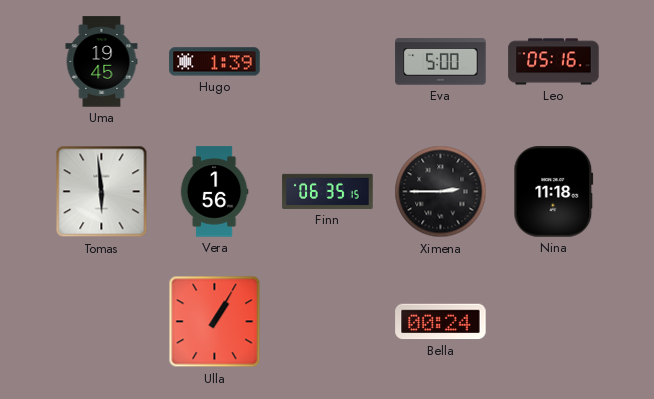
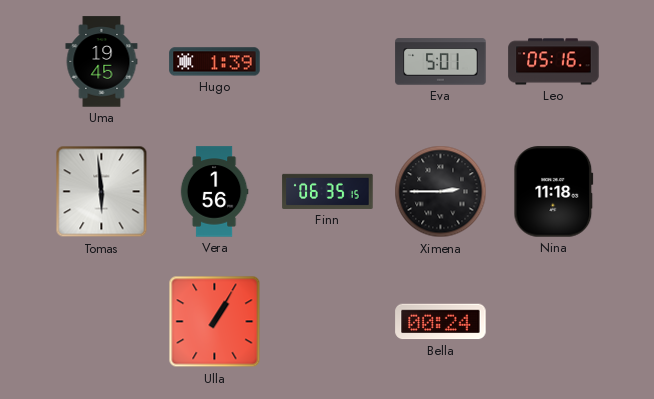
Eva: 5:00 -> 5:01
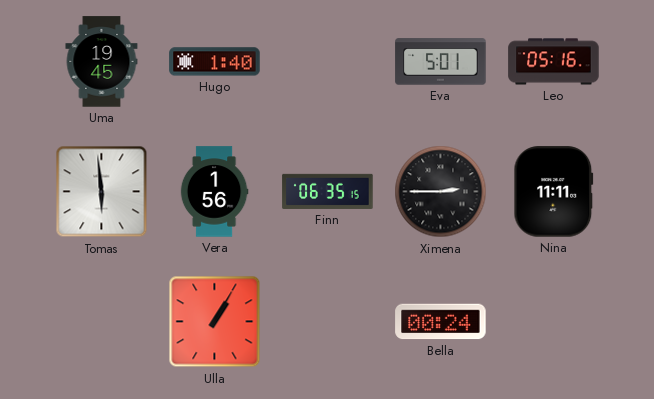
Hugo: 1:39 -> 1:40
Nina: 11:18 -> 11:11
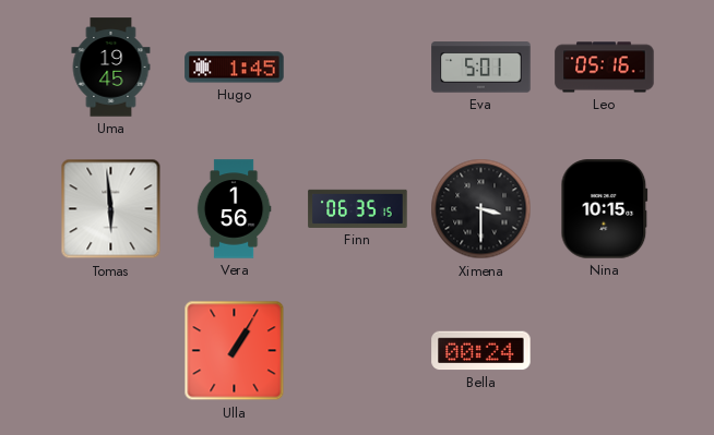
Hugo: 1:40 -> 1:45
Ximena: 2:45 -> 3:30
Nina: 11:11 -> 10:15
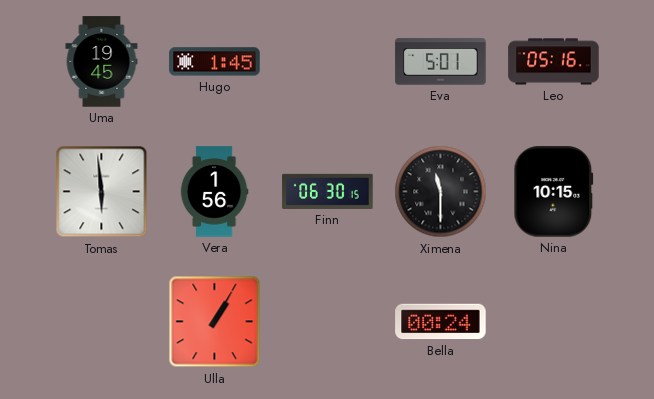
Finn: 06:35 -> 06:30
Ximena: 3:30 -> 11:30
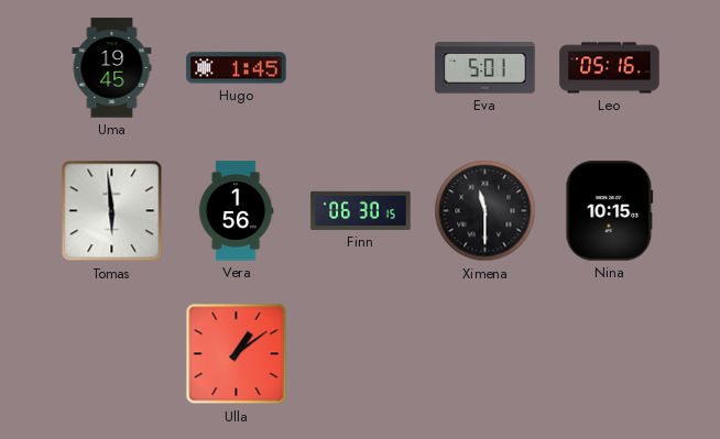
Ulla: 1:05 -> 1:09
Bella: 00:24 -> none
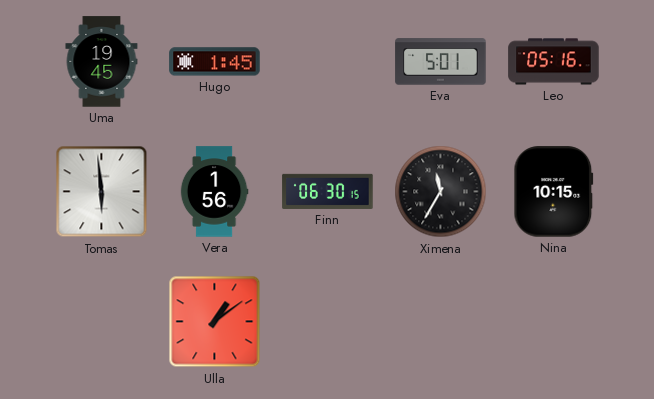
Ximena: 11:30 -> 11:35
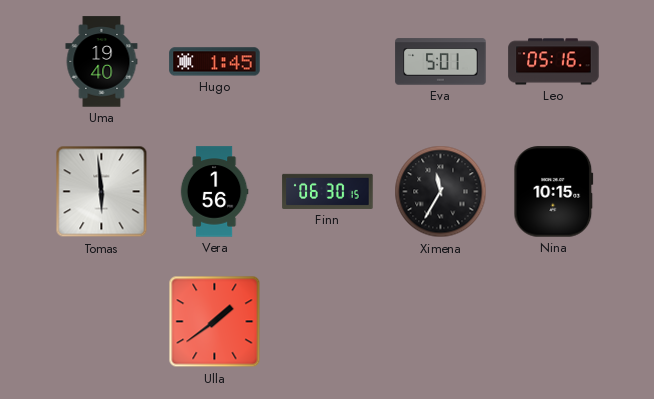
Uma: 19:45 -> 19:40
Ulla: 1:09 -> 1:39
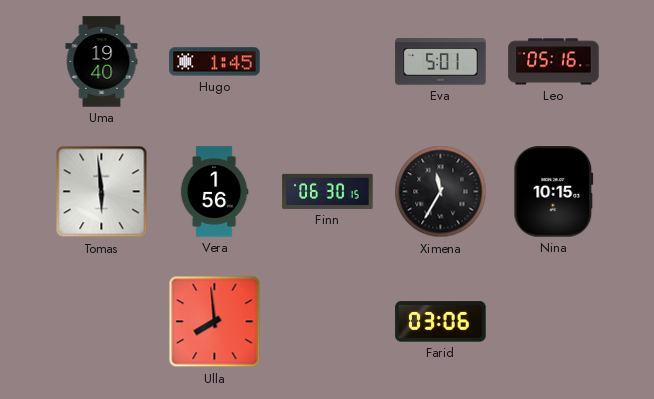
Ulla: 1:39 -> 7:59
Farid: none -> 03:06
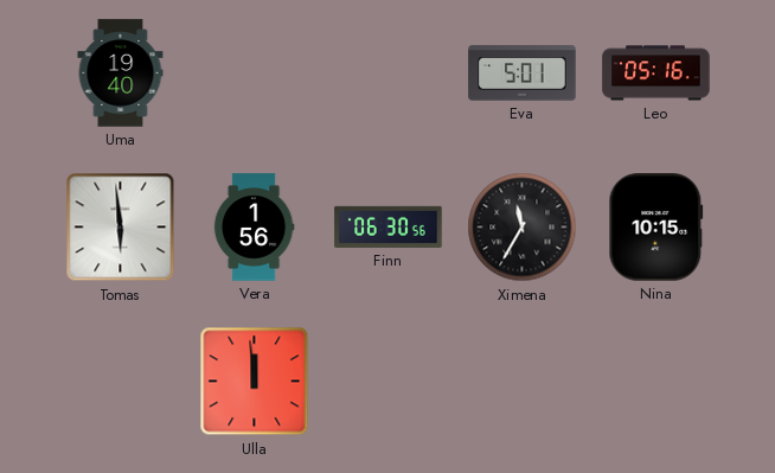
Hugo: 1:45 -> none
Finn: 06:30:15 -> 06:30:56
Ulla: 7:59 -> 11:59
Farid: 03:06 -> none
